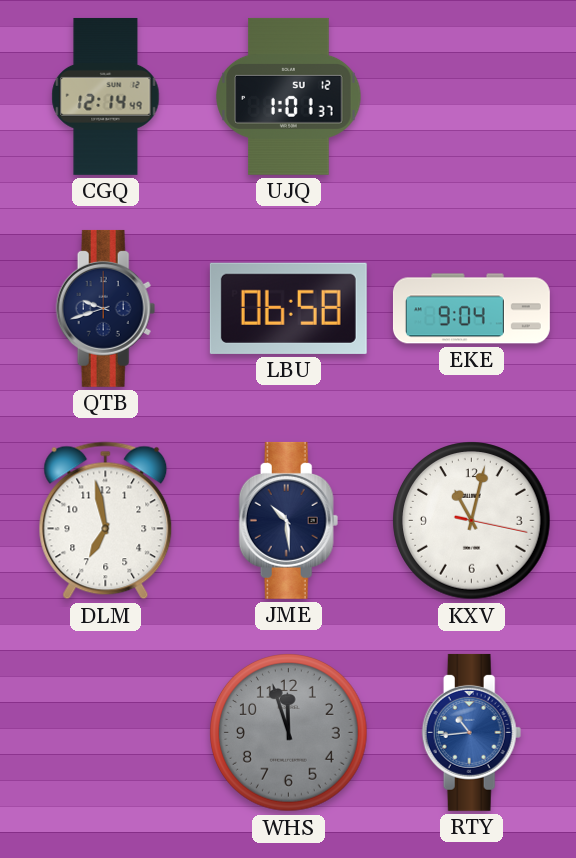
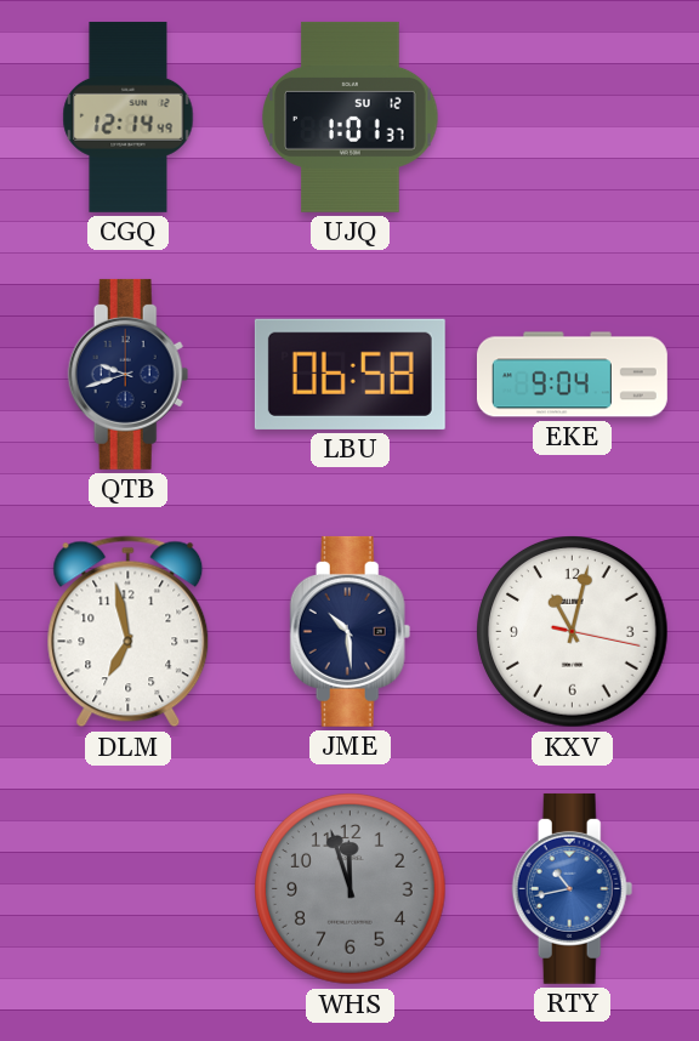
RTY: 10:44 -> 10:43
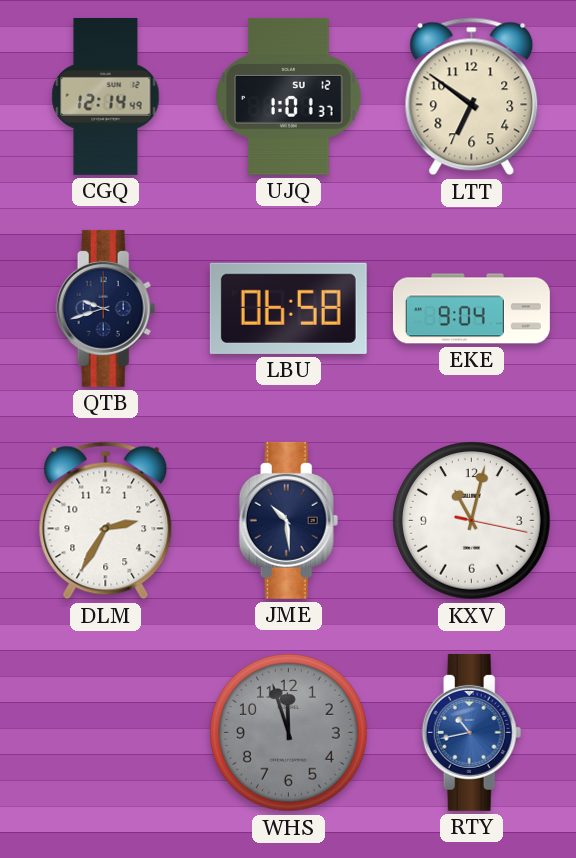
LTT: none -> 6:51
DLM: 6:58 -> 2:35
